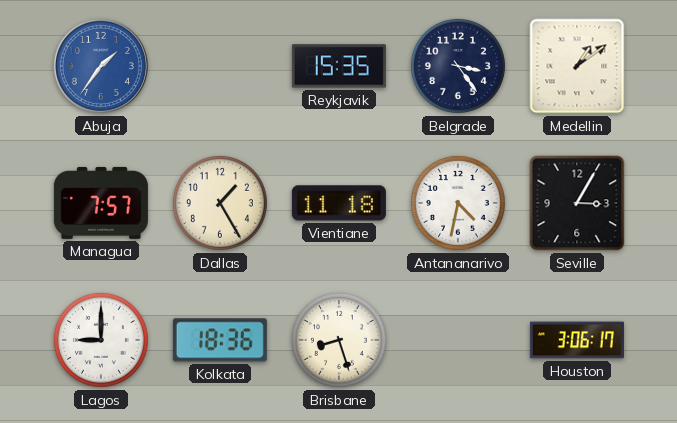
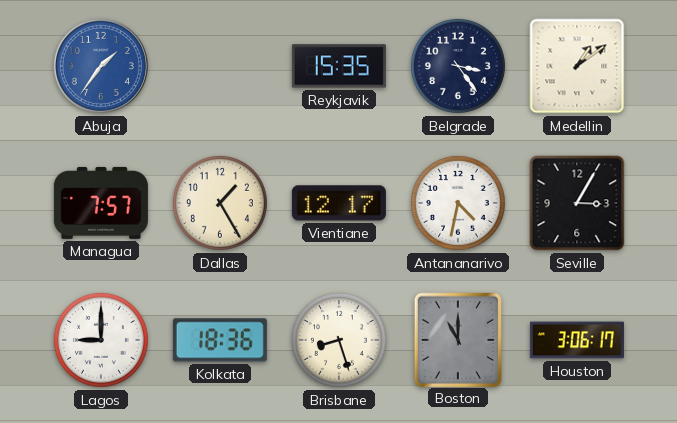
Vientiane: 11:18 -> 12:17
Boston: none -> 11:00
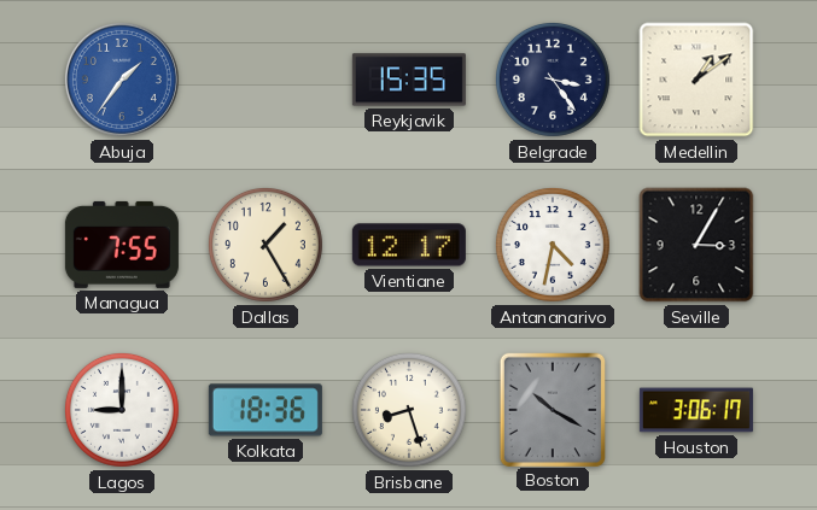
Managua: 7:57 -> 7:55
Boston: 11:00 -> 10:20
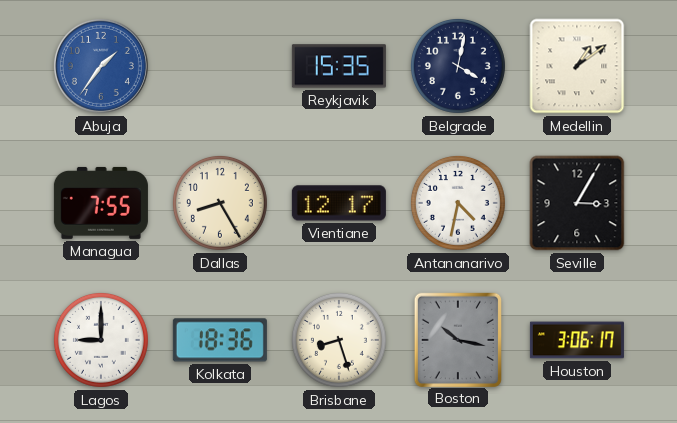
Belgrade: 3:24 -> 4:02
Dallas: 1:25 -> 8:25
Boston: 10:20 -> 10:17
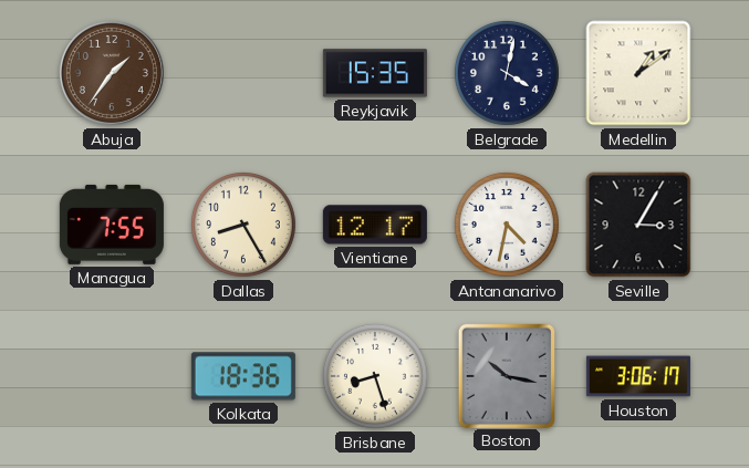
Abuja dial: blue -> brown
Lagos: 9:00 -> none
